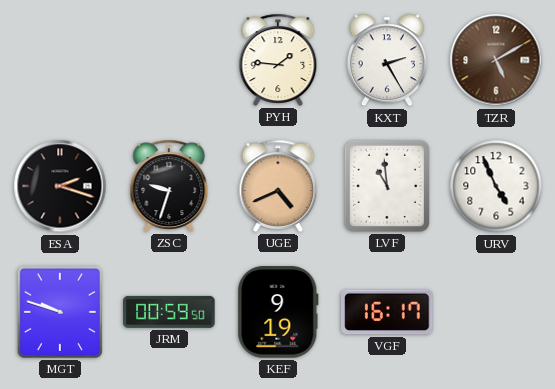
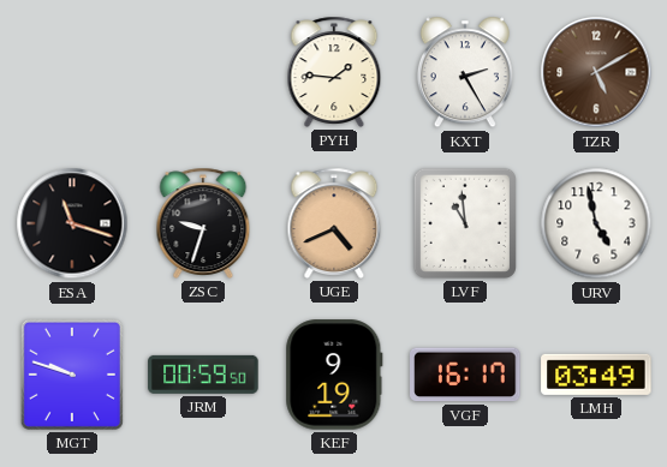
ESA: 2:18 -> 11:18
URV: 4:56 -> 4:58
LMH: none -> 03:49
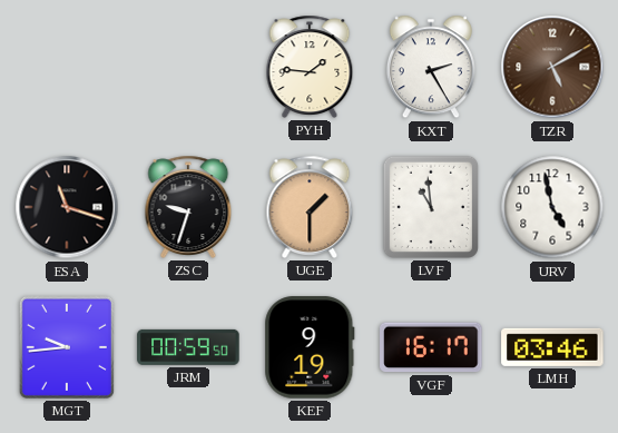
UGE: 4:41 -> 1:30
MGT: 9:48 -> 9:44
LMH: 03:49 -> 03:46
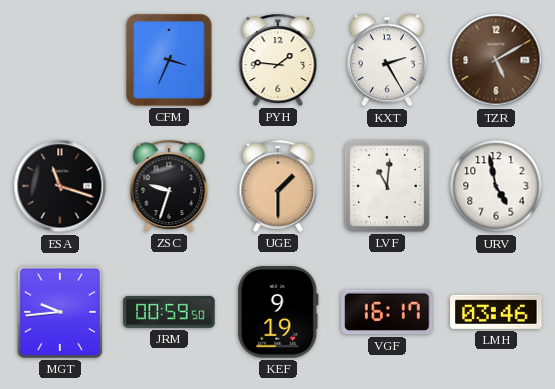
CFM: none -> 3:34
LVF: 10:59 -> 11:01
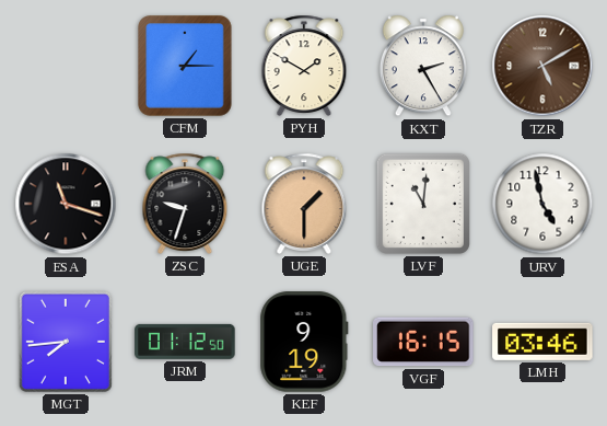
CFM: 3:34 -> 1:15
PYH: 1:46 -> 1:50
MGT: 9:44 -> 7:44
JRM: 00:59 -> 01:12
VGF: 16:17 -> 16:15
